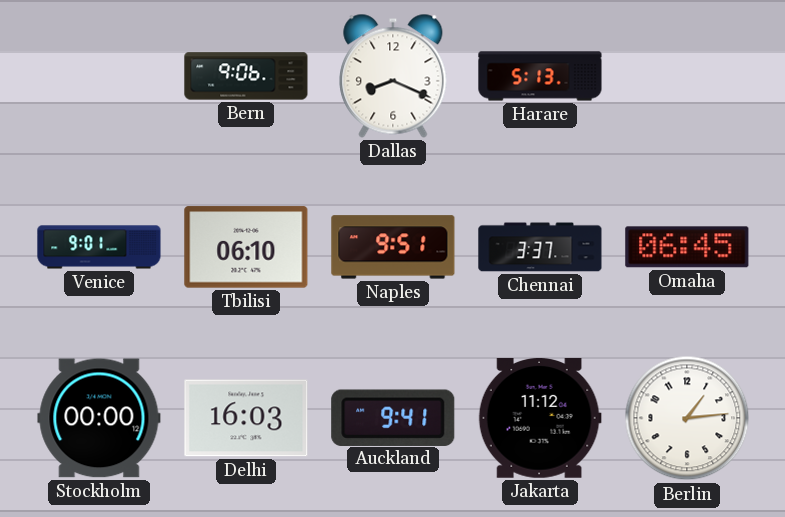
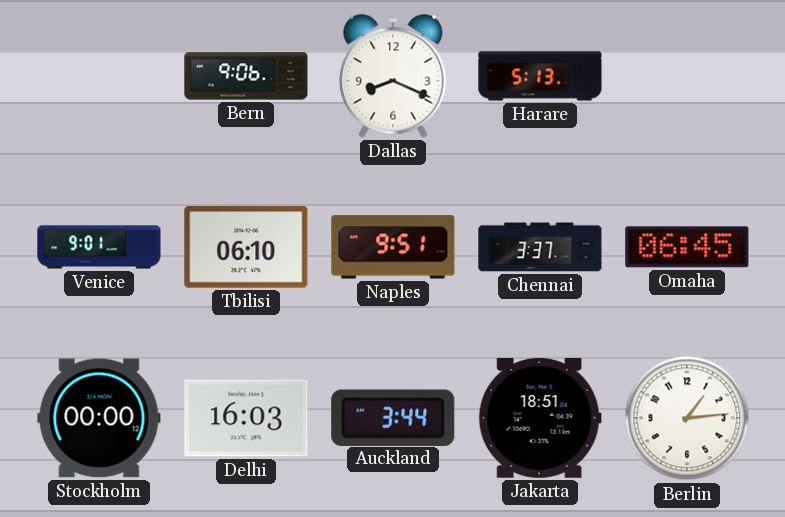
Auckland: 9:41 -> 3:44
Jakarta: 11:12 -> 18:51
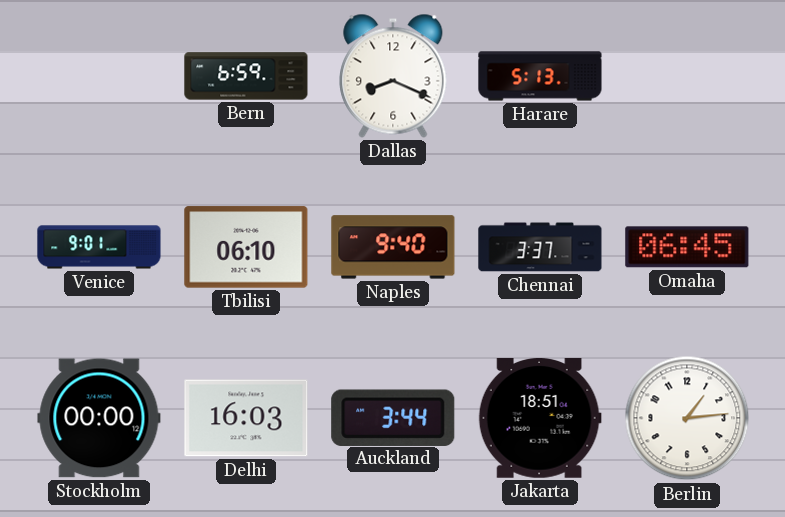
Bern: 9:06 -> 6:59
Naples: 9:51 -> 9:40
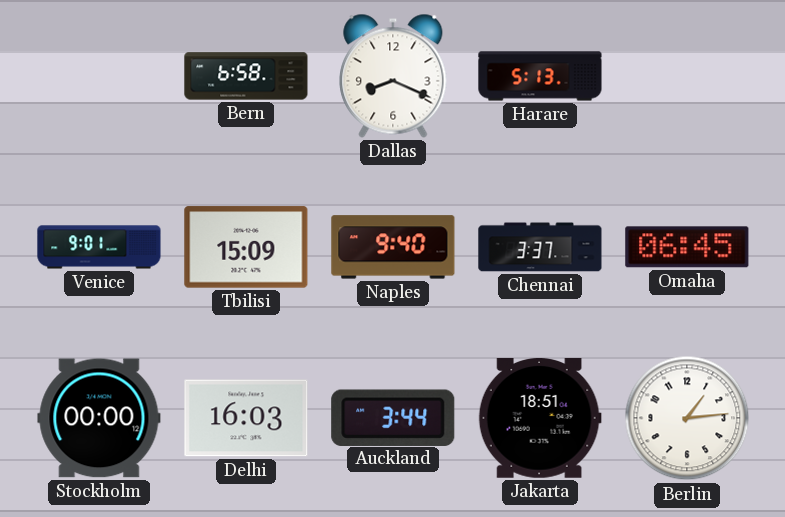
Bern: 6:59 -> 6:58
Tbilisi: 06:10 -> 15:09
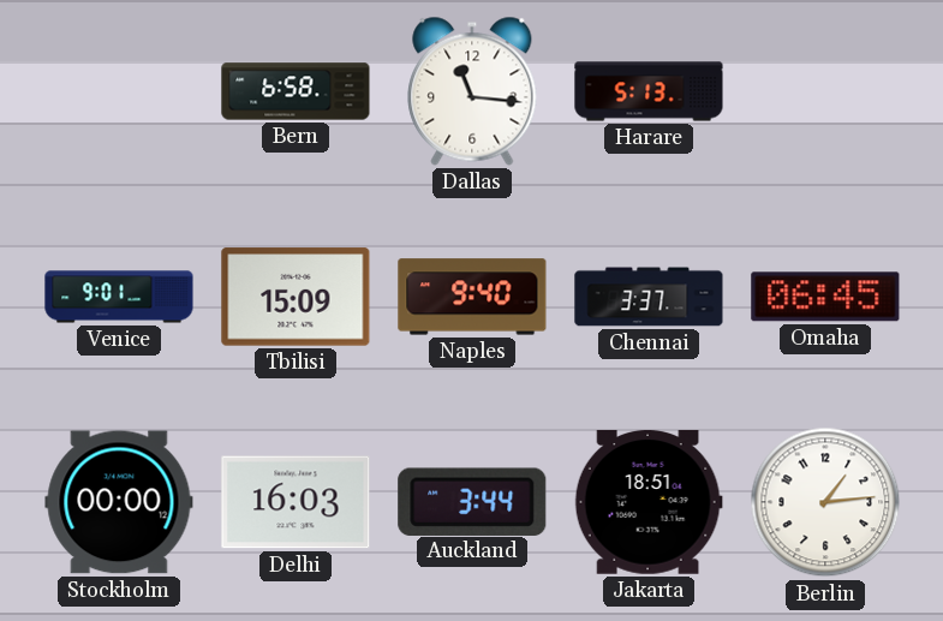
Dallas: 8:19 -> 11:16
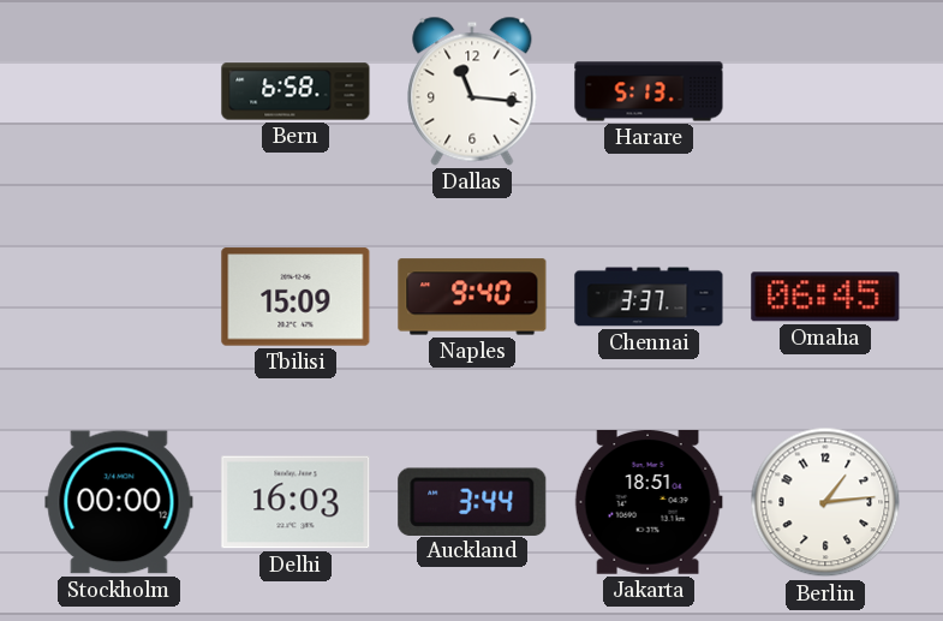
Venice: 9:01 -> none
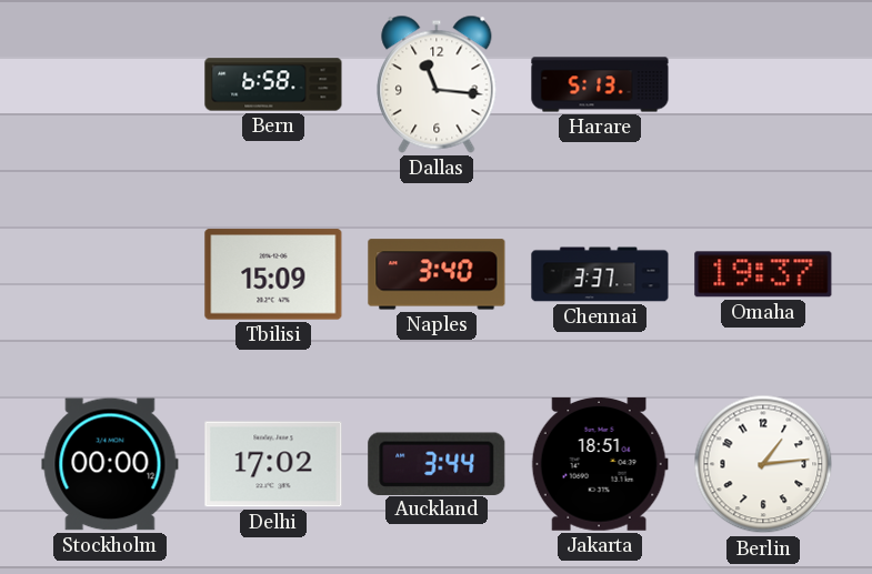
Naples: 9:40 -> 3:40
Omaha: 06:45 -> 19:37
Delhi: 16:03 -> 17:02
